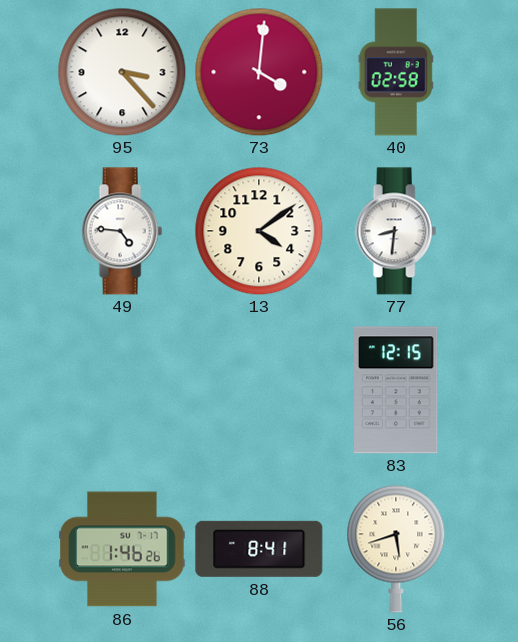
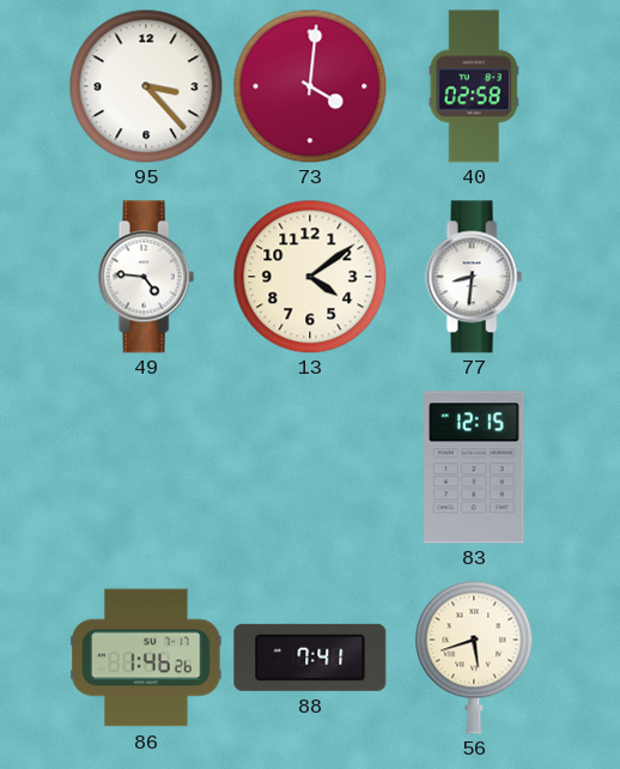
88: 8:41 -> 7:41
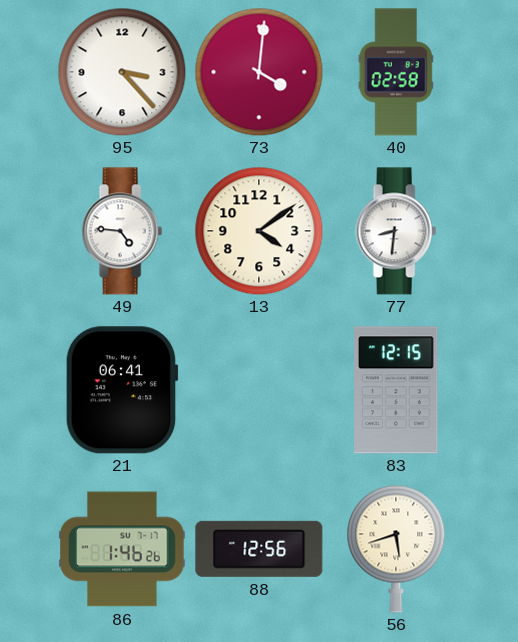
21: none -> 06:41
88: 7:41 -> 12:56
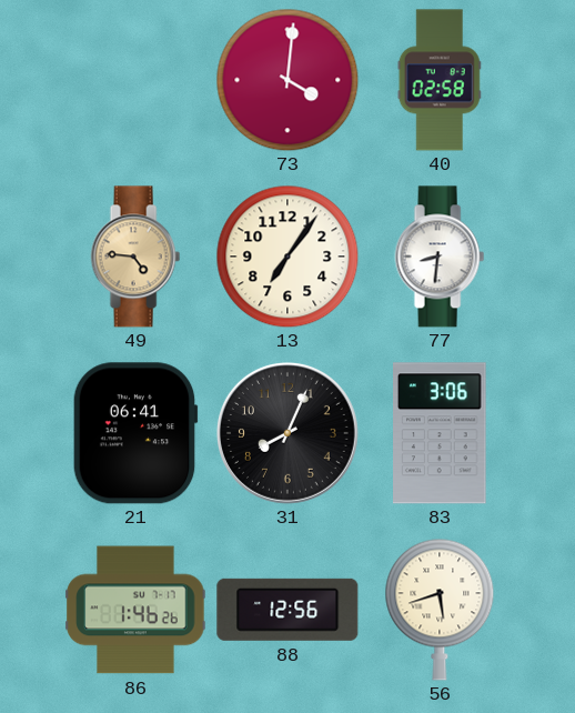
95: 3:23 -> none
49 dial: white -> champagne
13: 4:09 -> 7:06
31: none -> 8:04
83: 12:15 -> 3:06
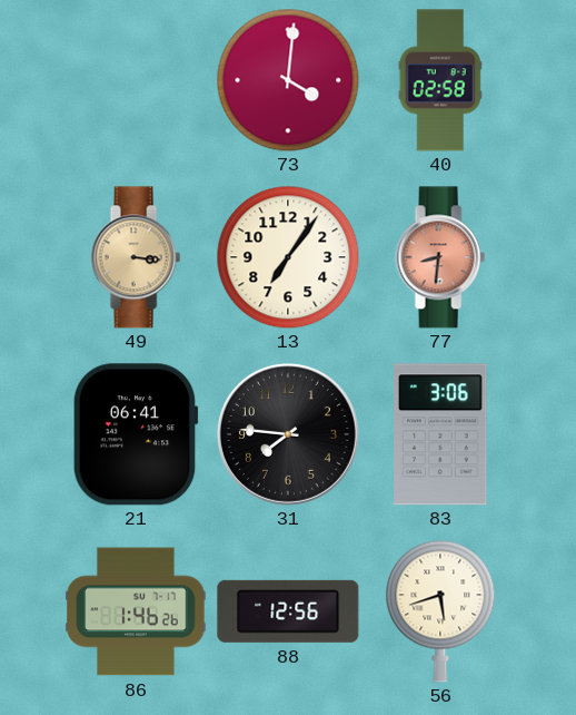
49: 4:46 -> 3:16
77 dial: white -> salmon
31: 8:04 -> 7:46
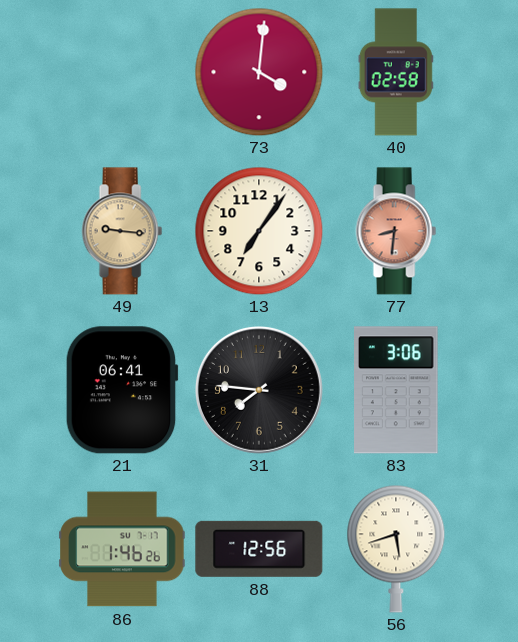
49: 3:16 -> 9:16
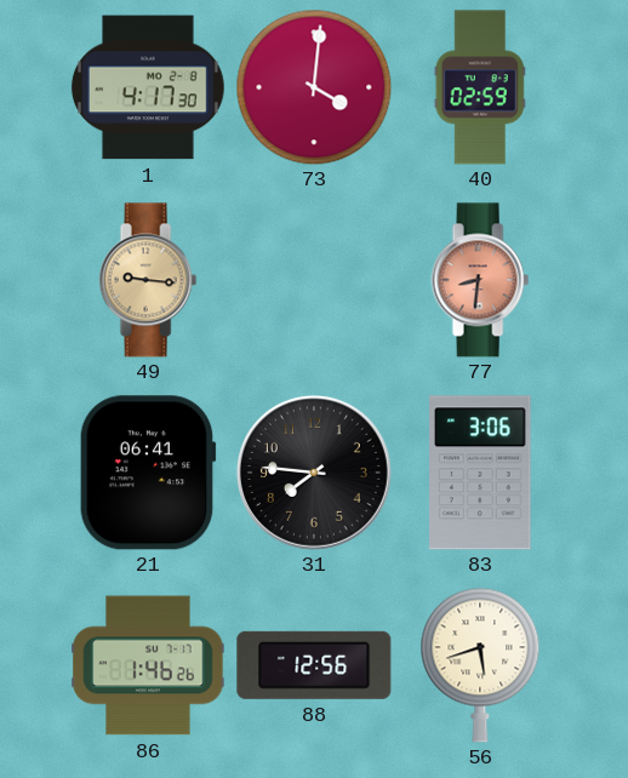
1: none -> 4:17
40: 02:58 -> 02:59
13: 7:06 -> none
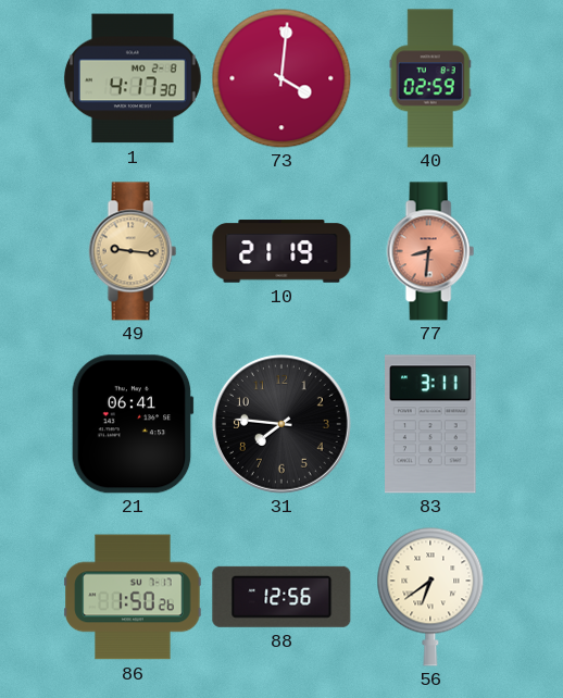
10: none -> 21:19
83: 3:06 -> 3:11
86: 1:46 -> 1:50
56: 5:42 -> 6:39
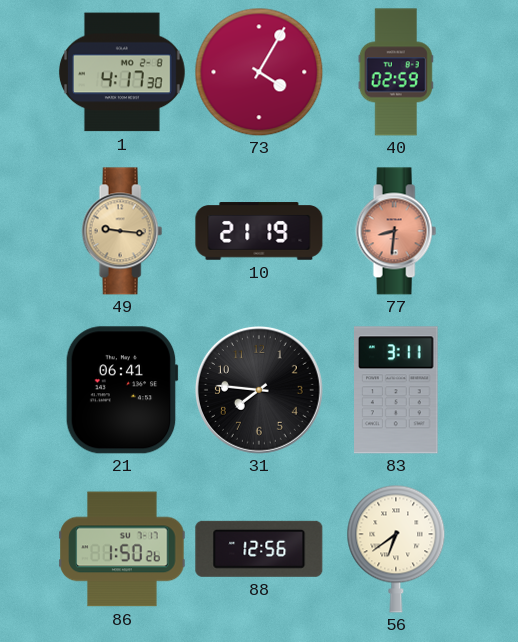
73: 4:01 -> 4:05
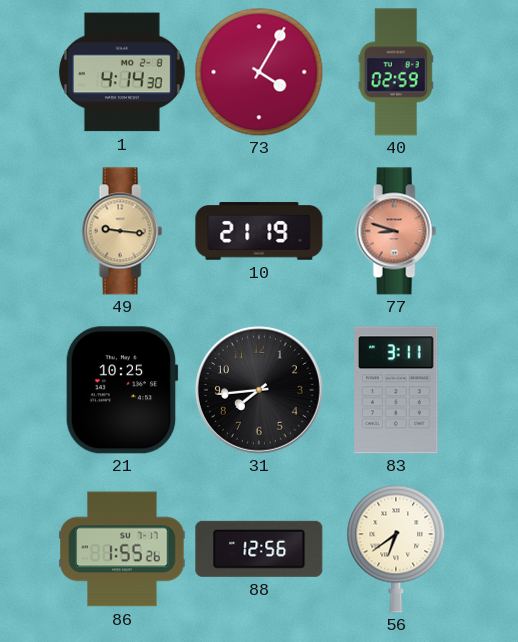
1: 4:17 -> 4:14
77: 8:31 -> 8:48
21: 06:41 -> 10:25
31: 7:46 -> 7:44
86: 1:50 -> 1:55
